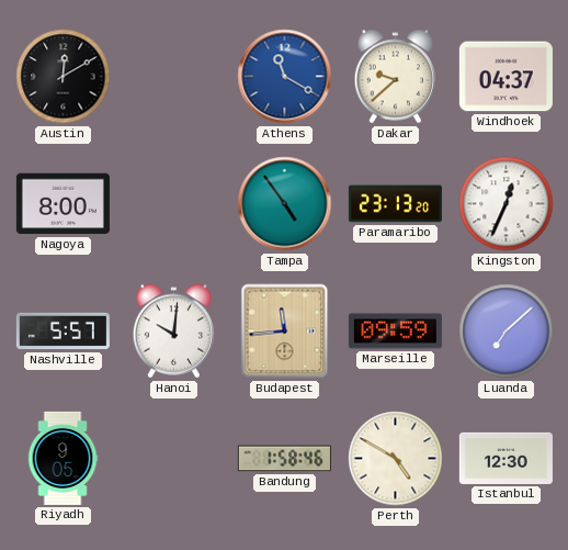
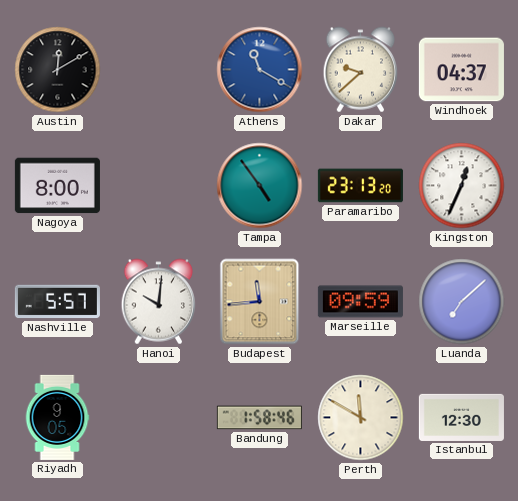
Perth: 4:50 -> 11:50
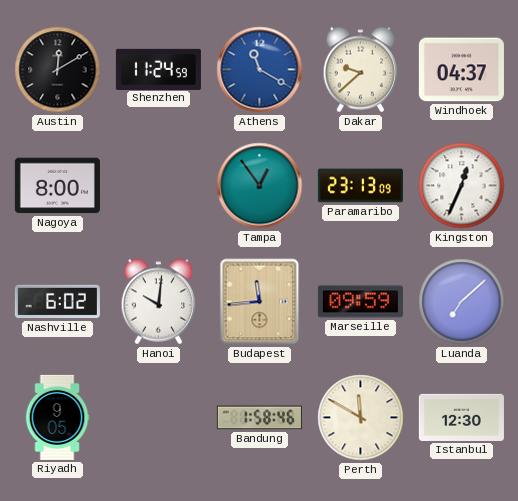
Shenzhen: none -> 11:24
Tampa: 4:54 -> 12:54
Paramaribo: 23:13:20 -> 23:13:09
Nashville: 5:57 -> 6:02
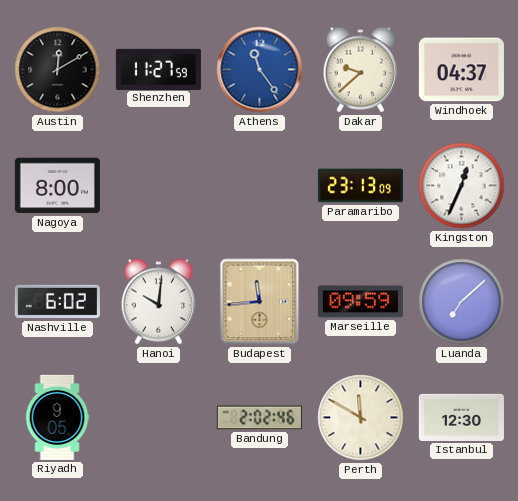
Shenzhen: 11:24 -> 11:27
Athens: 11:20 -> 11:24
Tampa: 12:54 -> none
Bandung: 1:58 -> 2:02
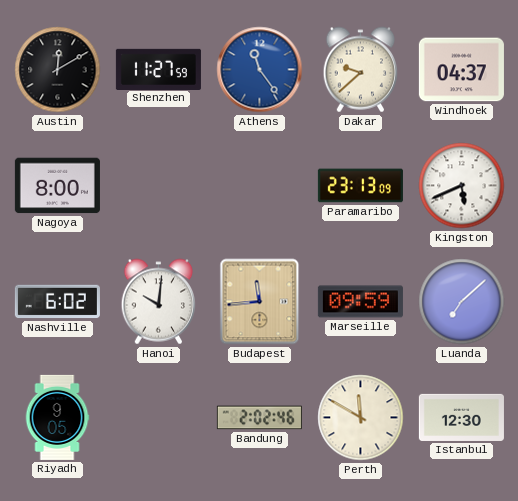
Kingston: 12:34 -> 5:41
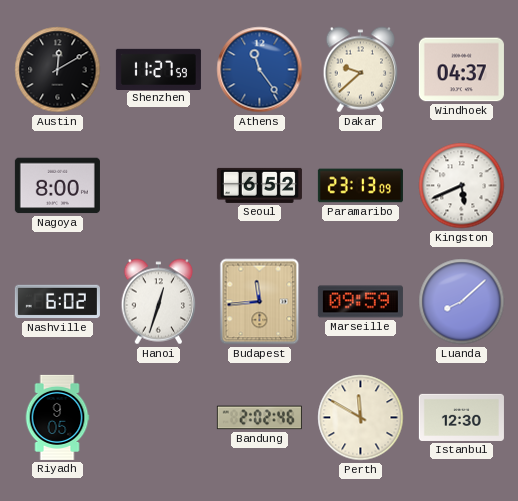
Seoul: none -> 6:52
Hanoi: 10:01 -> 12:33
Luanda: 7:08 -> 8:08
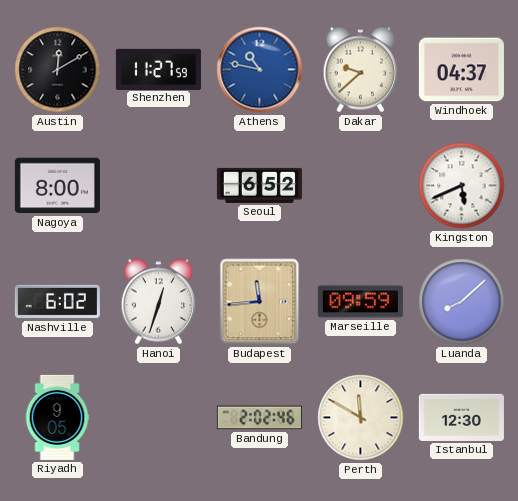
Athens: 11:24 -> 10:47
Paramaribo: 23:13 -> none
